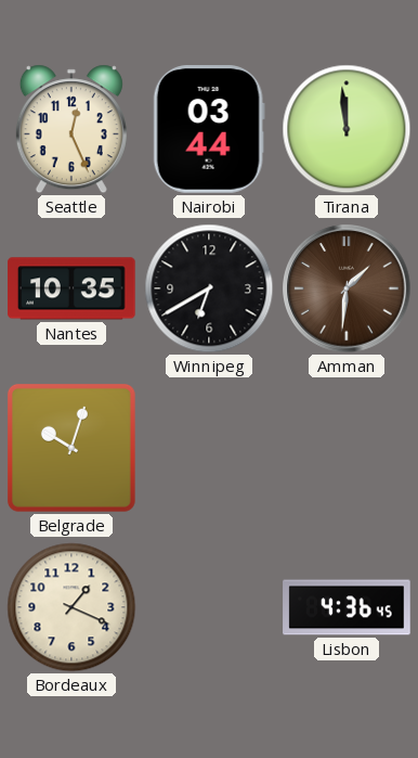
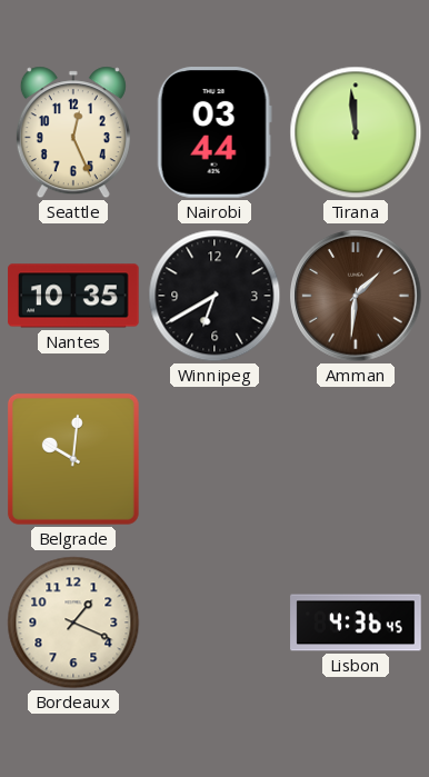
Belgrade: 10:03 -> 10:01
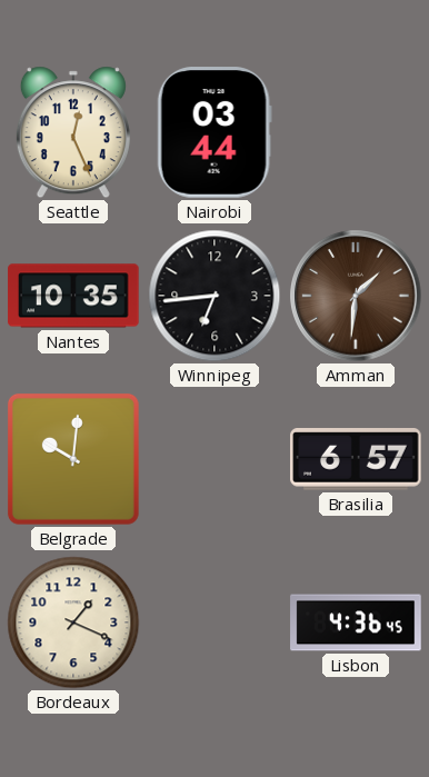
Tirana: 11:59 -> none
Winnipeg: 6:40 -> 6:44
Brasilia: none -> 6:57
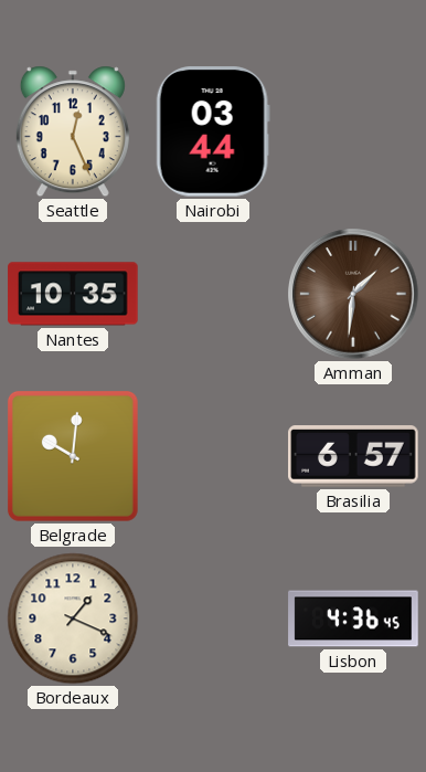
Winnipeg: 6:44 -> none
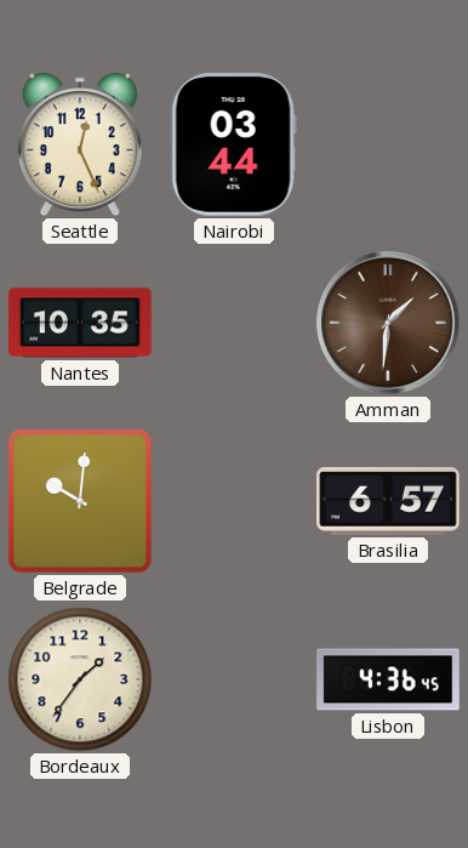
Bordeaux: 1:19 -> 1:36
